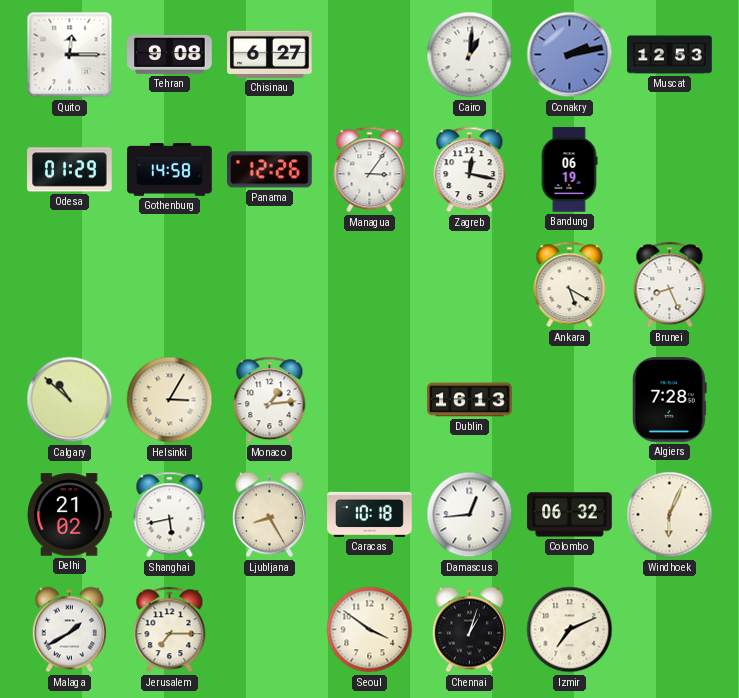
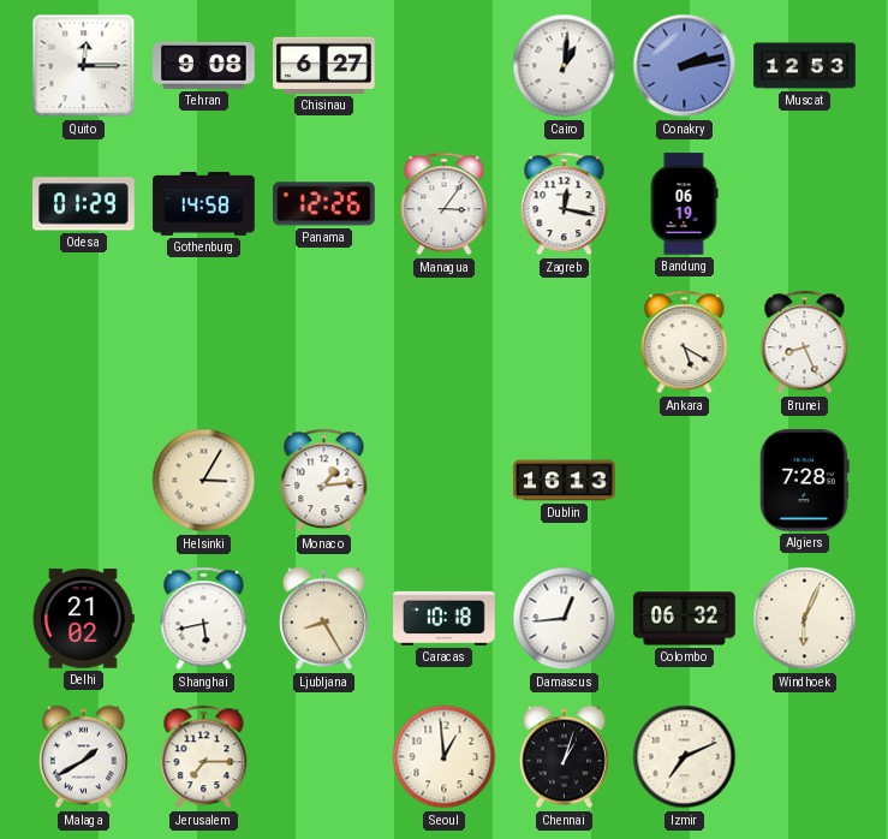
Calgary: 10:52 -> none
Seoul: 3:51 -> 12:59
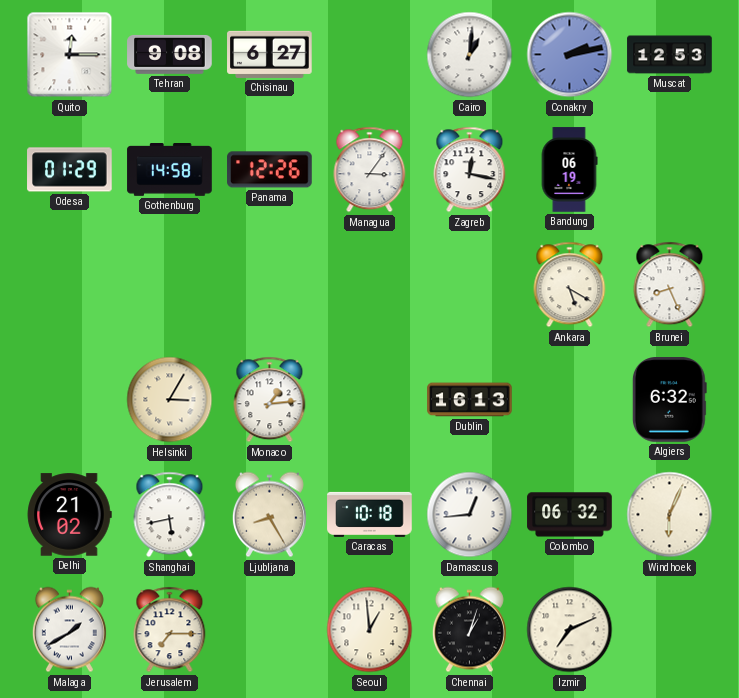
Algiers: 7:28 -> 6:32
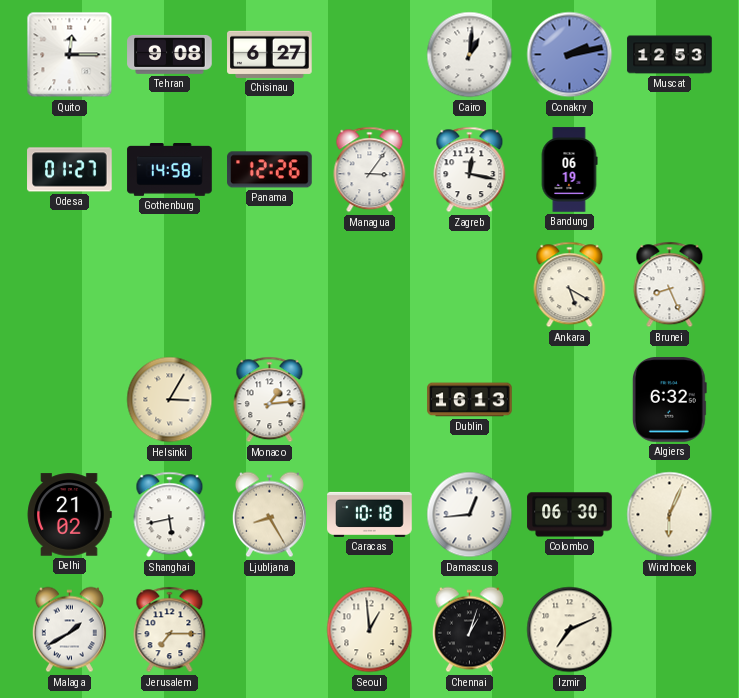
Odesa: 01:29 -> 01:27
Colombo: 06:32 -> 06:30
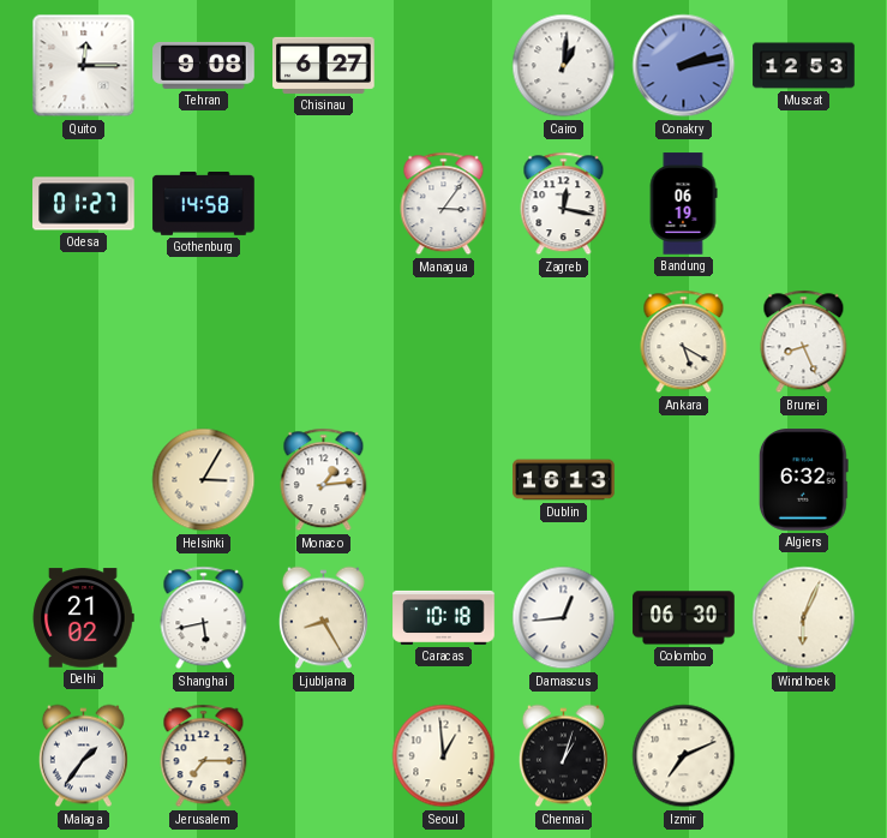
Panama: 12:26 -> none
Malaga: 1:40 -> 1:36
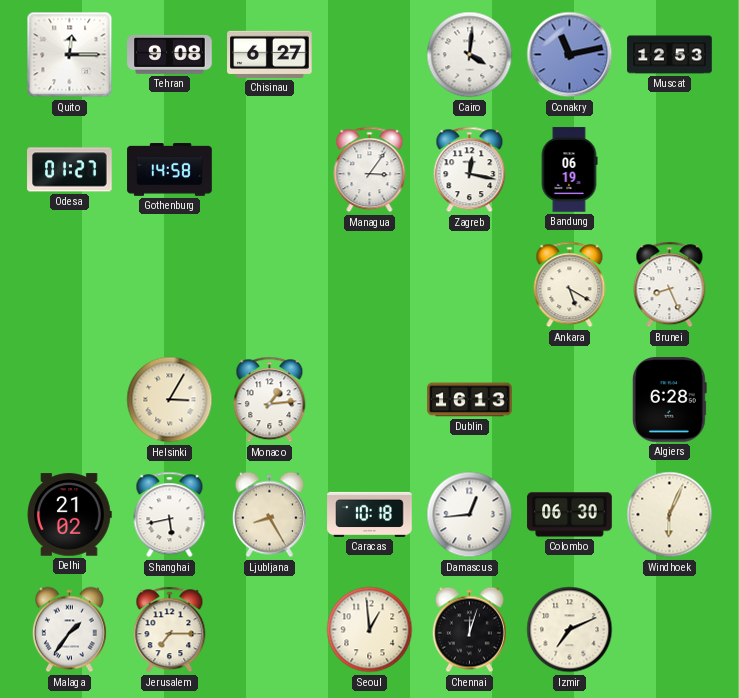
Cairo: 1:01 -> 4:01
Conakry: 2:13 -> 11:13
Algiers: 6:32 -> 6:28
Chennai: 1:03 -> 12:03
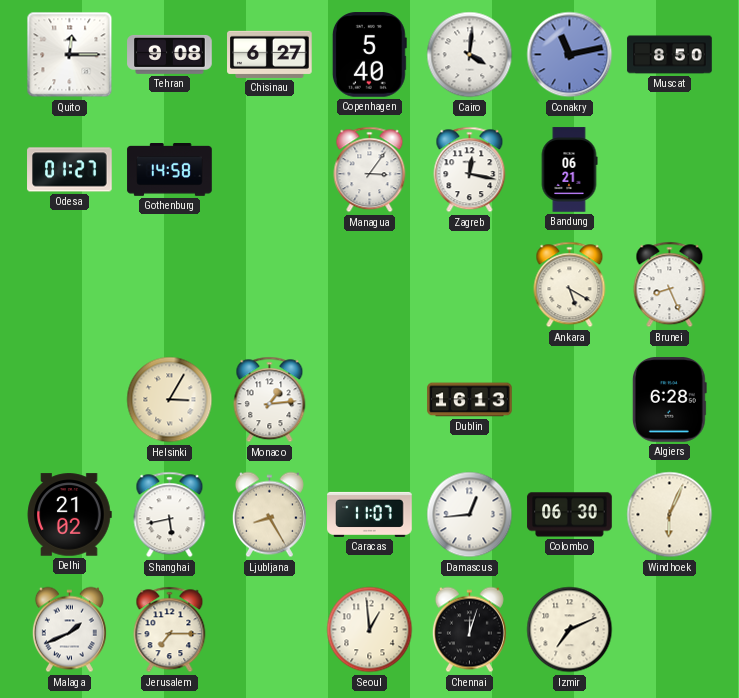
Copenhagen: none -> 5:40
Muscat: 12:53 -> 8:50
Bandung: 06:19 -> 06:21
Caracas: 10:18 -> 11:07
Malaga: 1:36 -> 1:41
